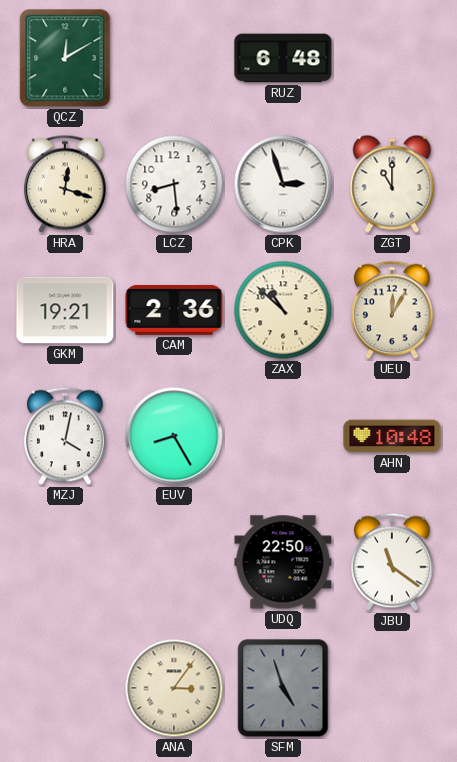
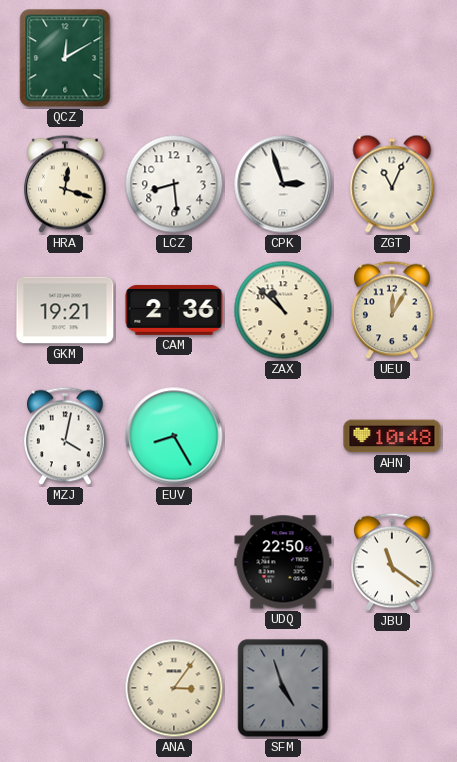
RUZ: 6:48 -> none
ZGT: 11:00 -> 11:04
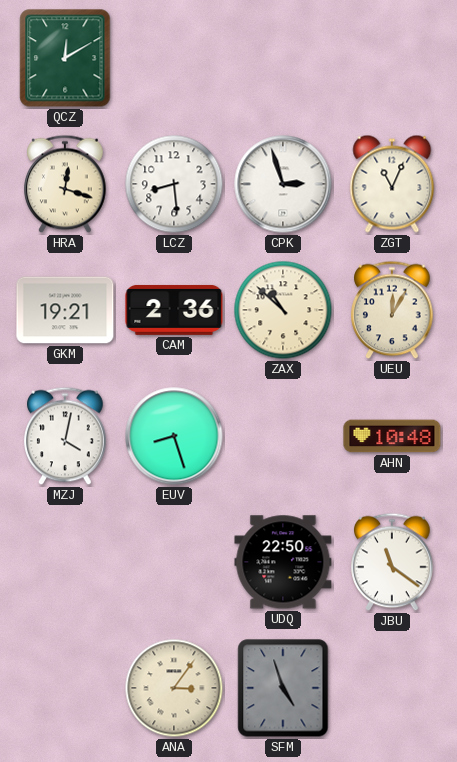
EUV: 8:25 -> 8:27
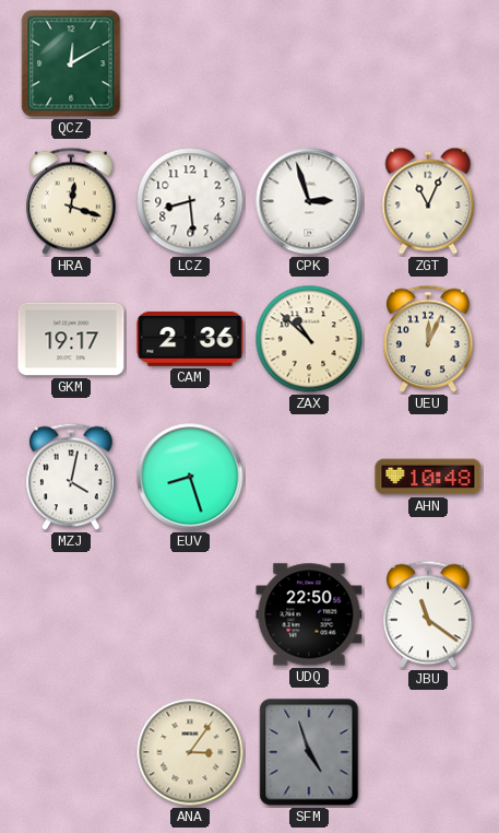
GKM: 19:21 -> 19:17
UEU: 12:05 -> 12:04
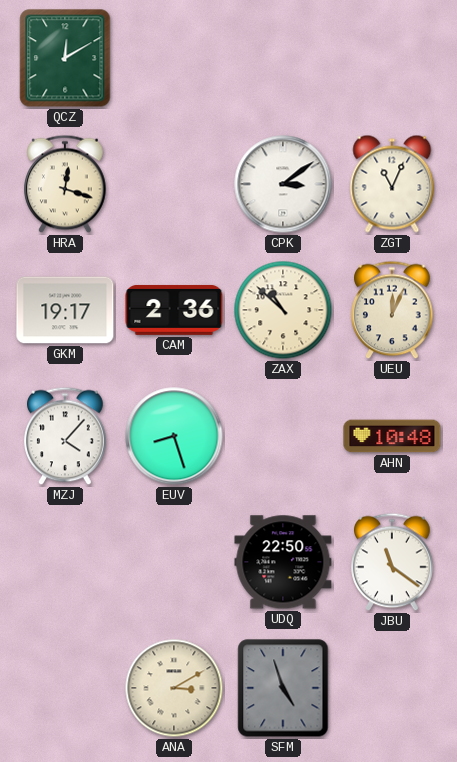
LCZ: 8:29 -> none
CPK: 2:57 -> 3:09
MZJ: 4:02 -> 4:07
ANA: 3:06 -> 3:10
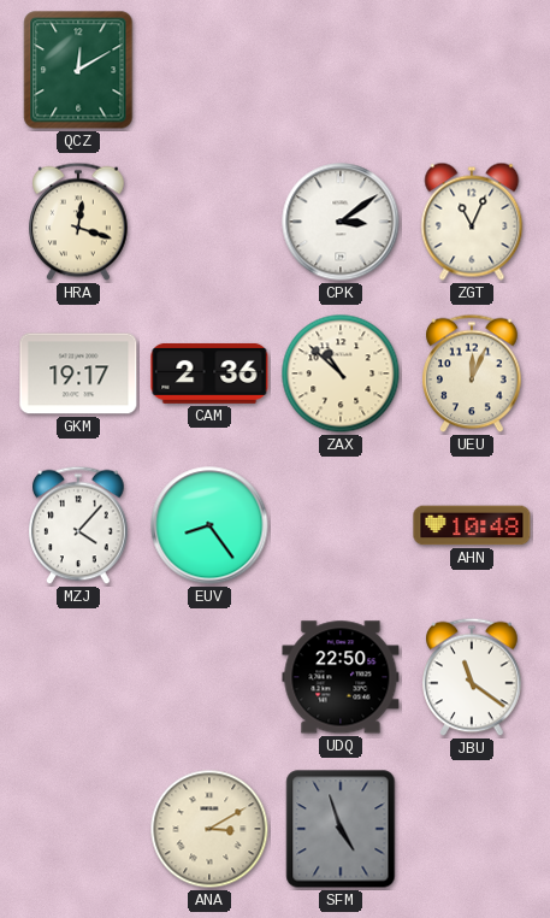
EUV: 8:27 -> 8:24
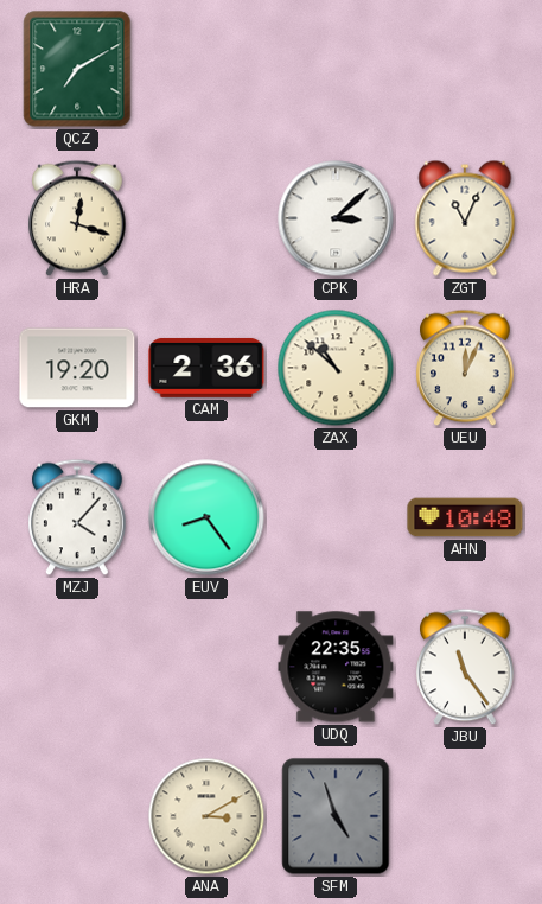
QCZ: 12:10 -> 7:10
CPK: 3:09 -> 3:08
GKM: 19:17 -> 19:20
UDQ: 22:50 -> 22:35
JBU: 11:21 -> 11:24
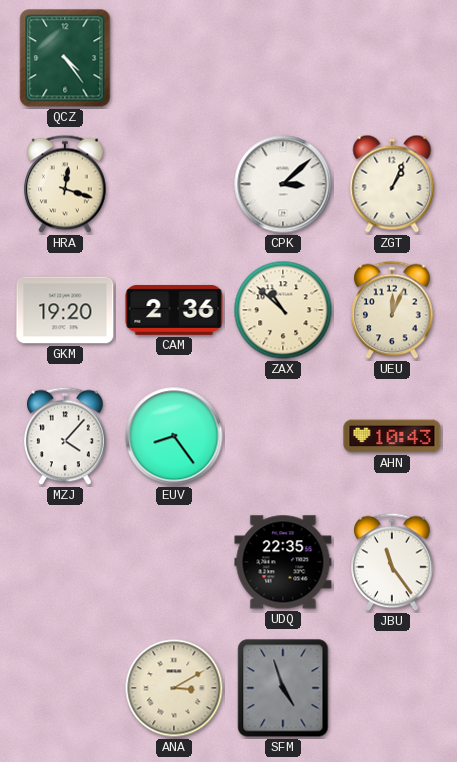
QCZ: 7:10 -> 4:24
ZGT: 11:04 -> 1:04
AHN: 10:48 -> 10:43
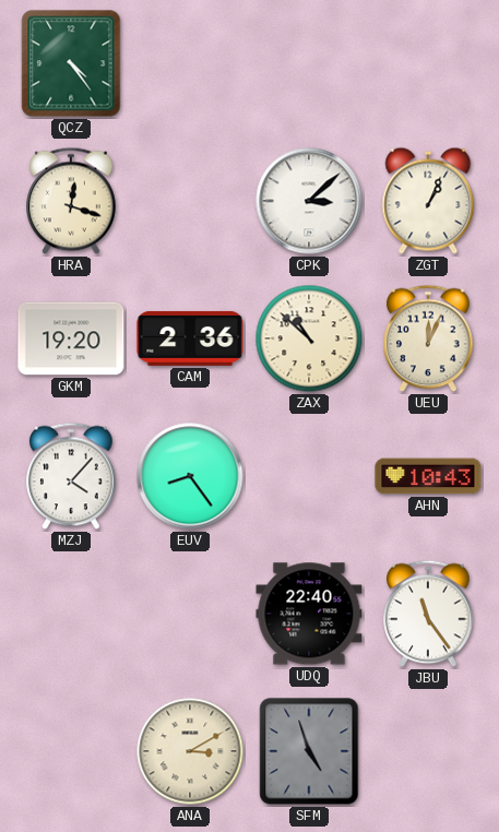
UDQ: 22:35 -> 22:40
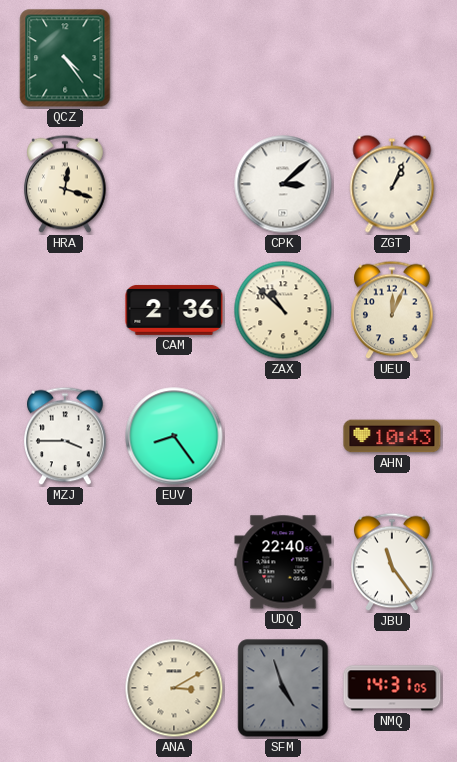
GKM: 19:20 -> none
MZJ: 4:07 -> 3:45
NMQ: none -> 14:31
